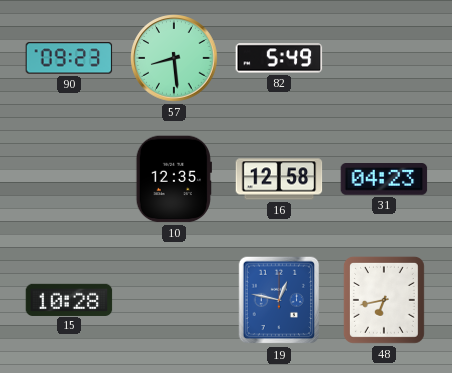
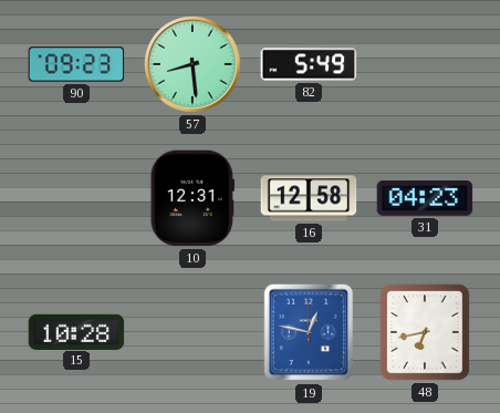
10: 12:35 -> 12:31
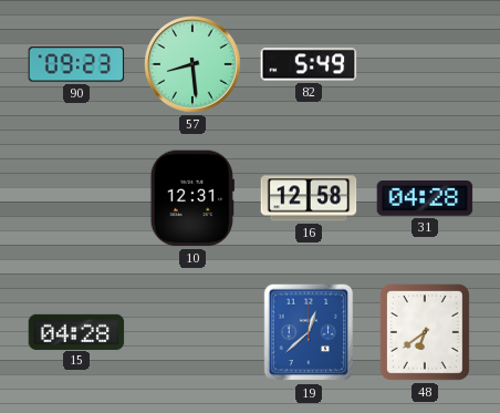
31: 04:23 -> 04:28
15: 10:28 -> 04:28
19: 12:47 -> 12:38
48: 6:43 -> 6:39
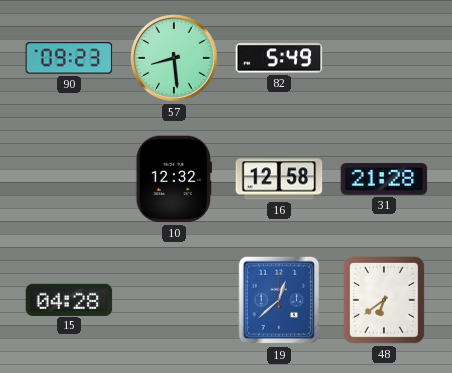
10: 12:31 -> 12:32
31: 04:28 -> 21:28
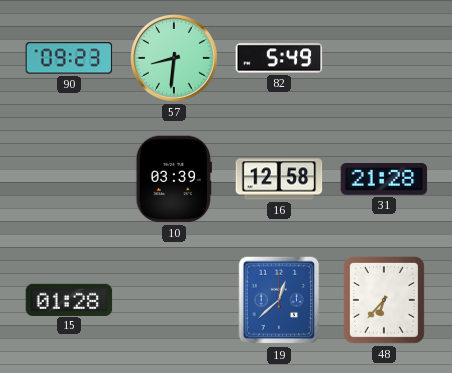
57: 8:29 -> 8:31
10: 12:32 -> 03:39
15: 04:28 -> 01:28
48: 6:39 -> 6:37
